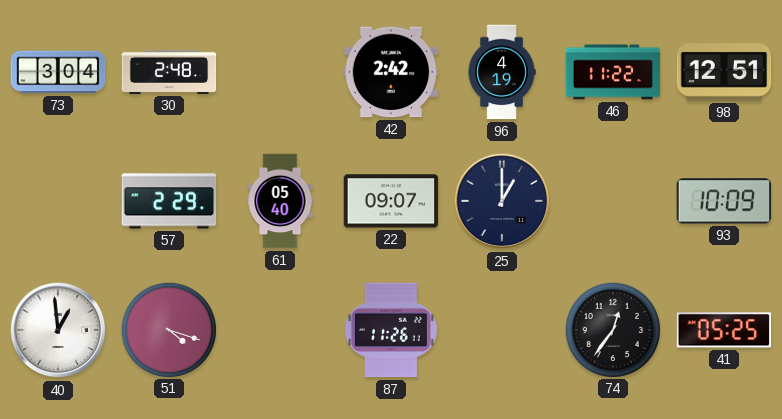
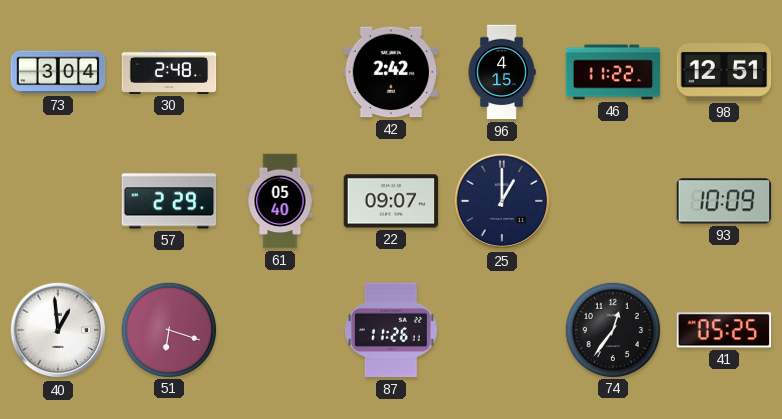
96: 4:19 -> 4:15
51: 4:18 -> 6:18
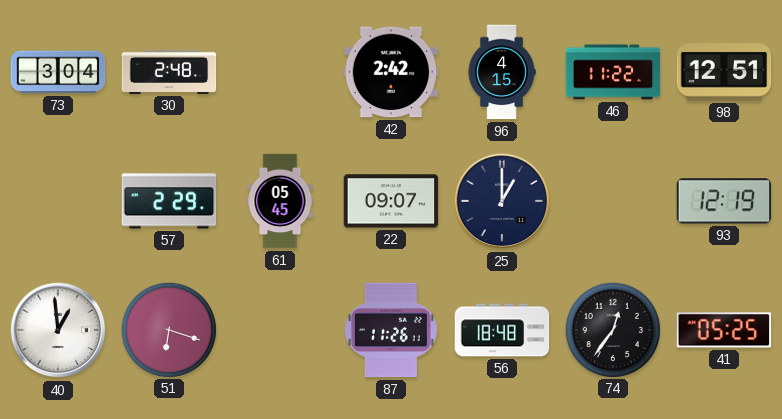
61: 05:40 -> 05:45
93: 10:09 -> 12:19
56: none -> 18:48
